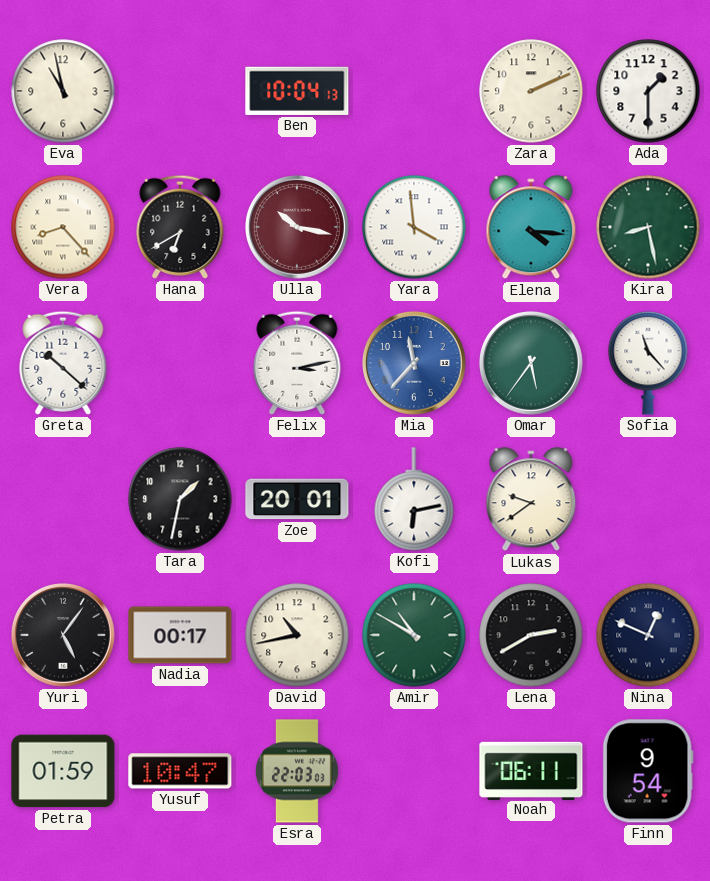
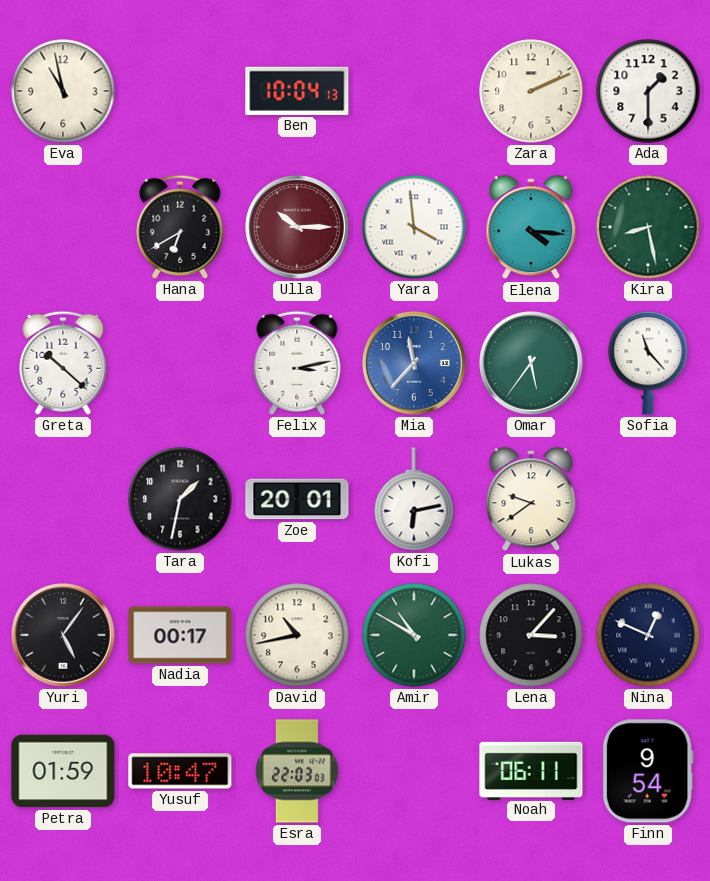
Vera: 8:23 -> none
Ulla: 10:17 -> 10:15
Lena: 2:40 -> 3:07
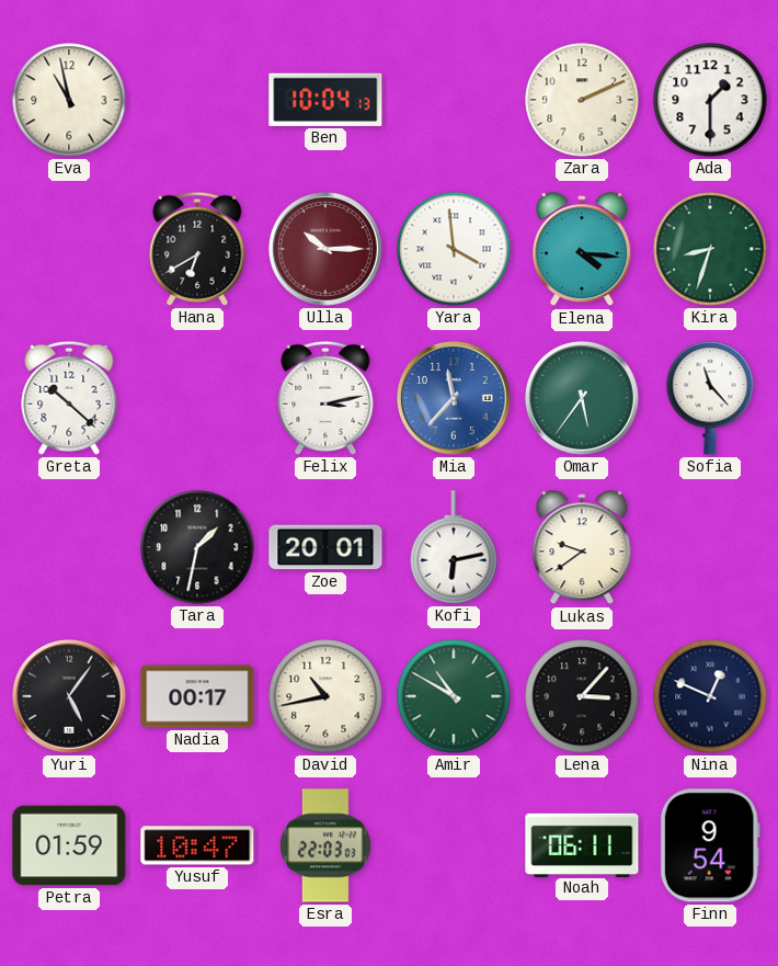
Kira: 8:28 -> 8:33
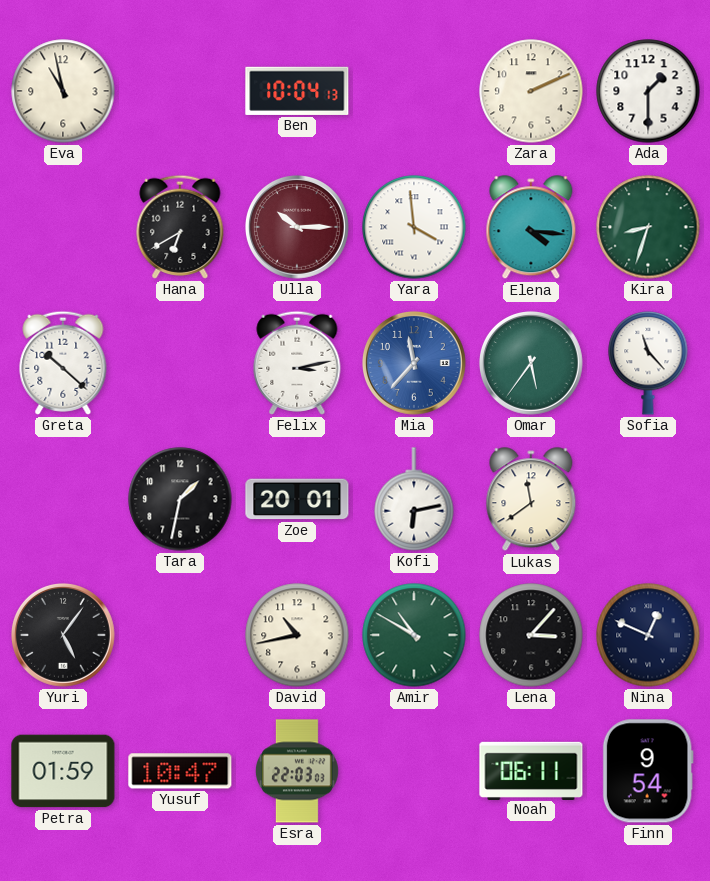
Lukas: 9:39 -> 11:39
Nadia: 00:17 -> none
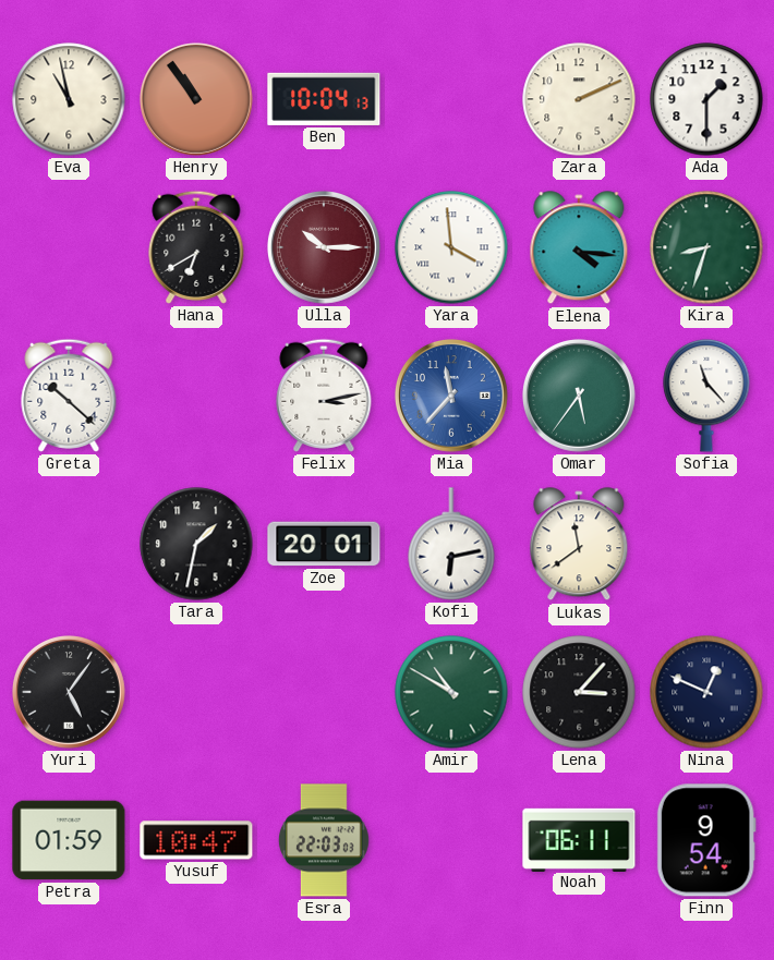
Henry: none -> 10:54
David: 10:43 -> none
